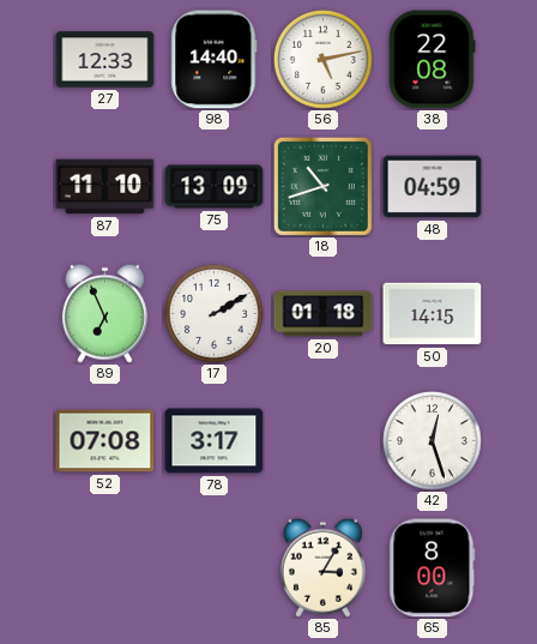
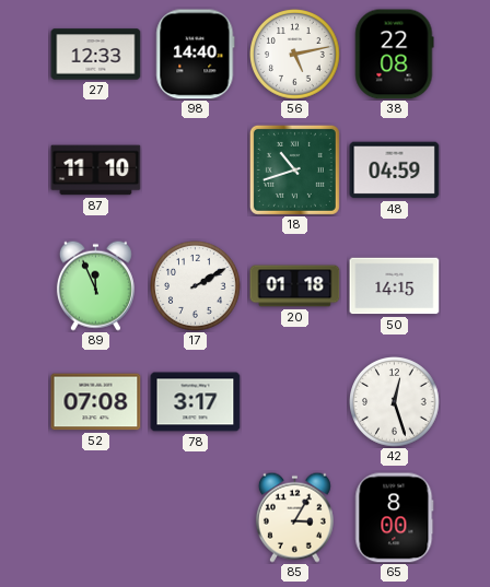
75: 13:09 -> none
89: 6:56 -> 11:56
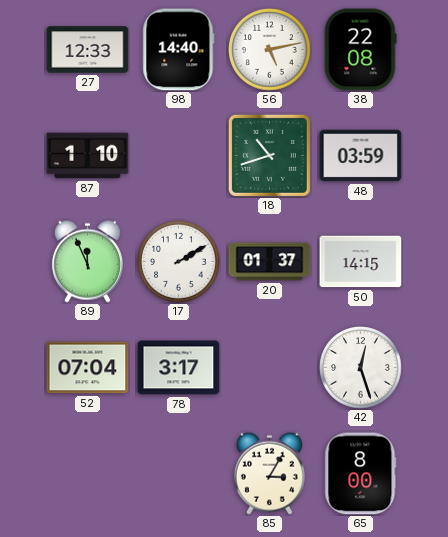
87: 11:10 -> 1:10
48: 04:59 -> 03:59
20: 01:18 -> 01:37
52: 07:08 -> 07:04
